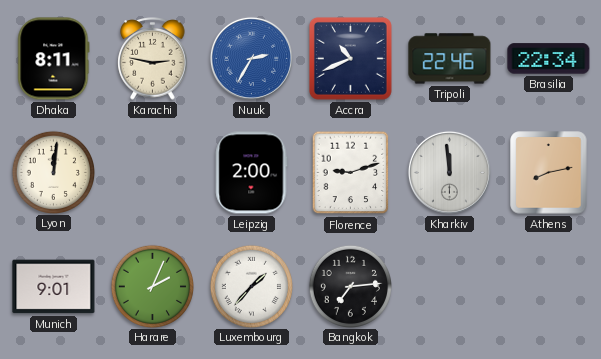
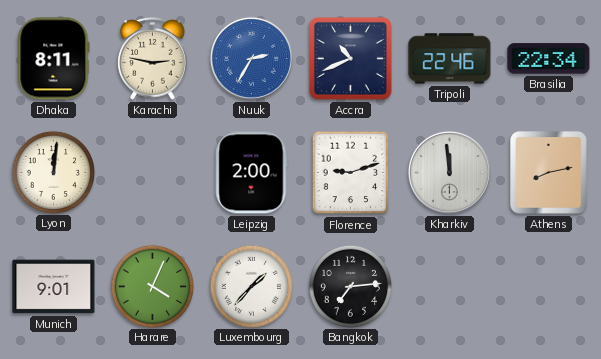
Harare: 2:04 -> 4:04
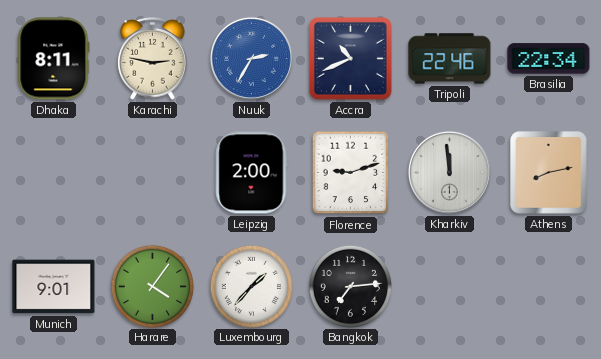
Lyon: 12:01 -> none
Harare: 4:04 -> 4:06
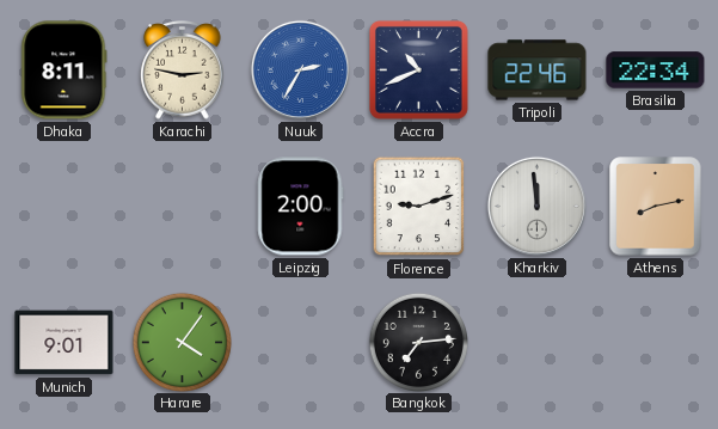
Luxembourg: 1:37 -> none
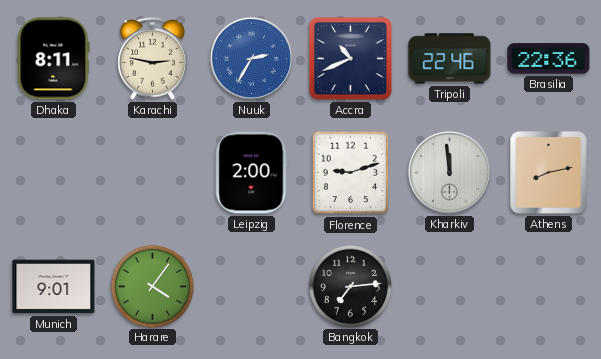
Brasilia: 22:34 -> 22:36
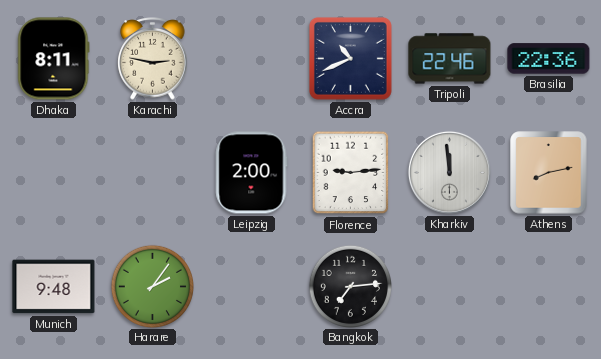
Nuuk: 2:35 -> none
Florence: 9:12 -> 9:14
Munich: 9:01 -> 9:48
Harare: 4:06 -> 2:06
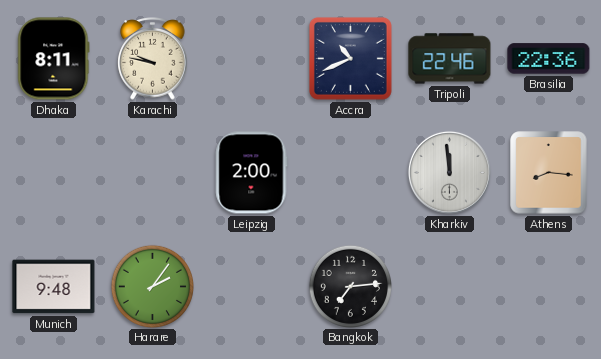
Karachi: 2:47 -> 9:47
Florence: 9:14 -> none
Athens: 8:13 -> 8:16
